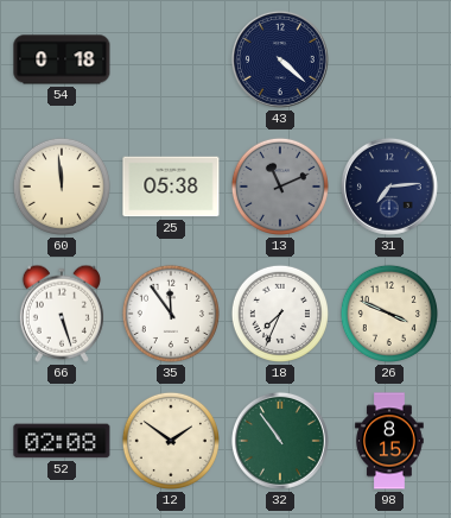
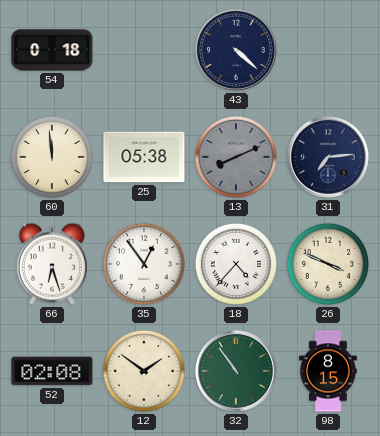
13: 11:11 -> 8:11
66: 5:27 -> 6:27
35: 11:54 -> 12:54
18: 7:34 -> 4:37
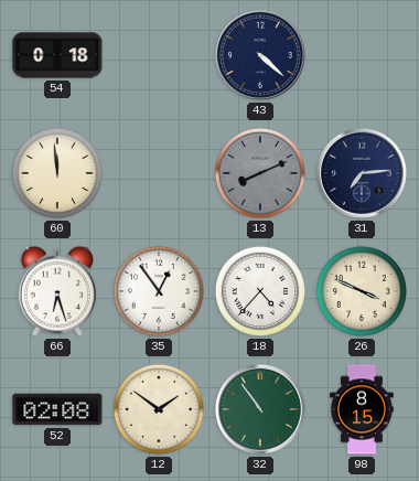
25: 05:38 -> none
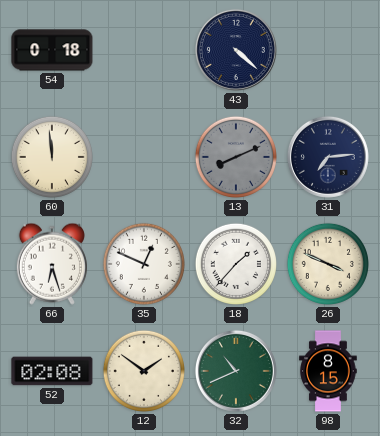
35: 12:54 -> 12:49
18: 4:37 -> 1:37
32: 10:54 -> 10:41
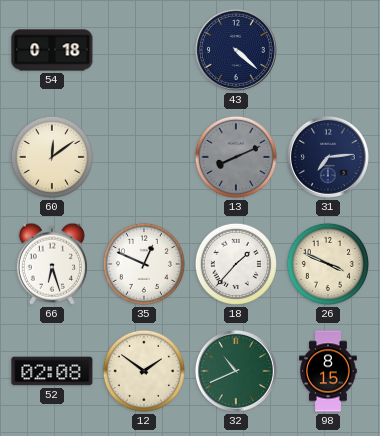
60: 11:59 -> 12:09
